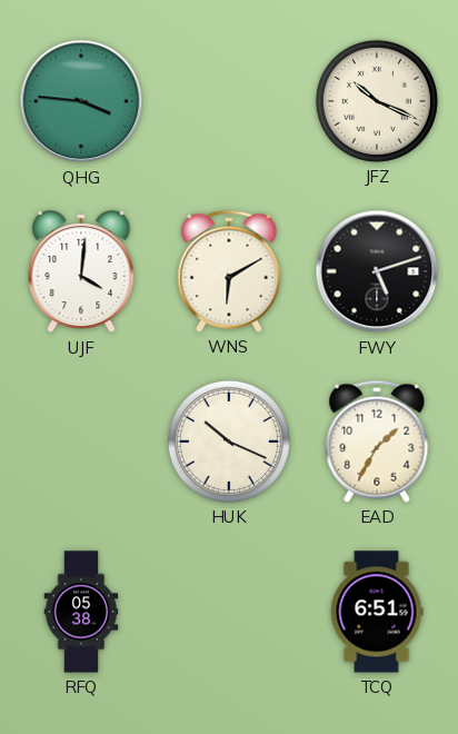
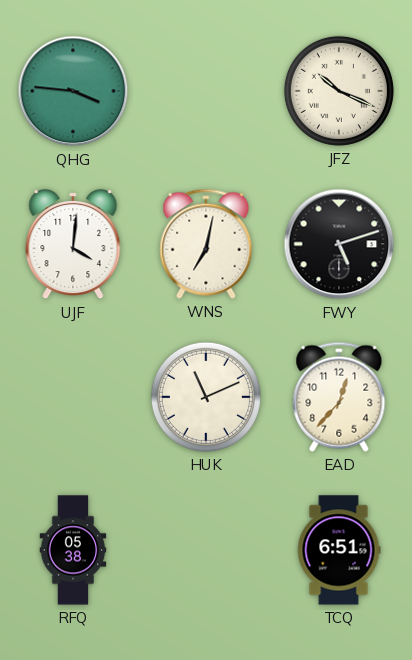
WNS: 6:10 -> 7:02
HUK: 10:19 -> 11:11
EAD: 1:35 -> 12:37
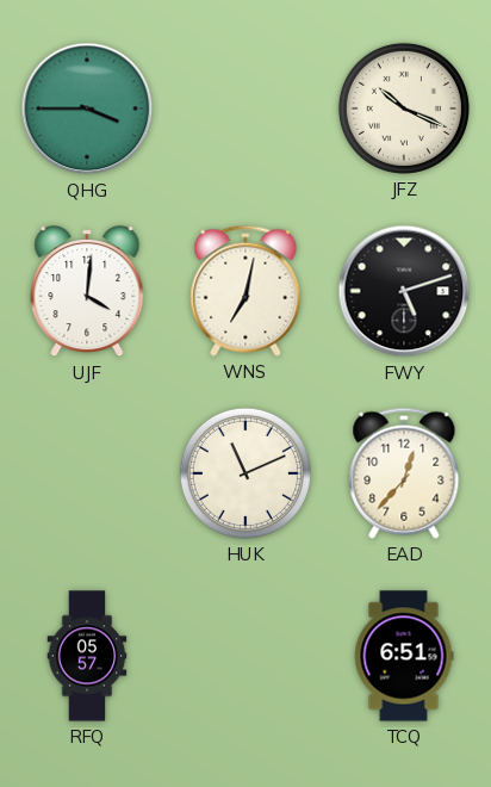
QHG: 3:46 -> 3:45
RFQ: 05:38 -> 05:57
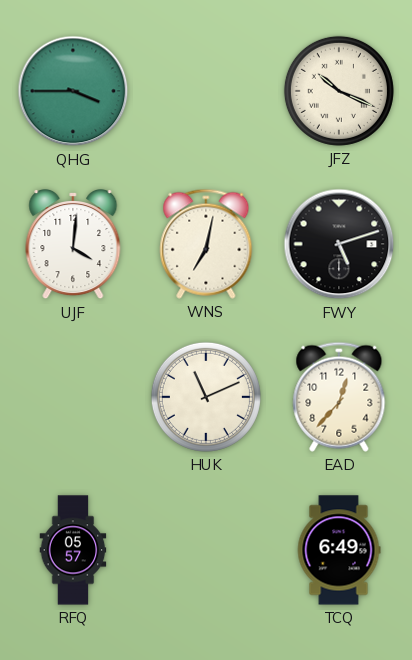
TCQ: 6:51 -> 6:49
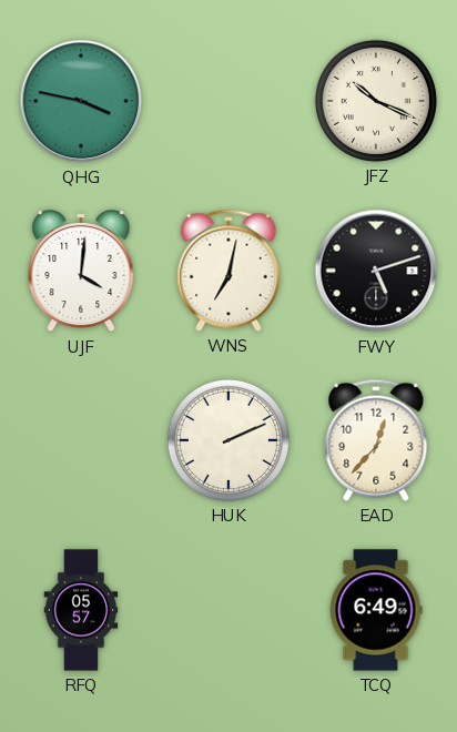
QHG: 3:45 -> 3:47
HUK: 11:11 -> 2:11
